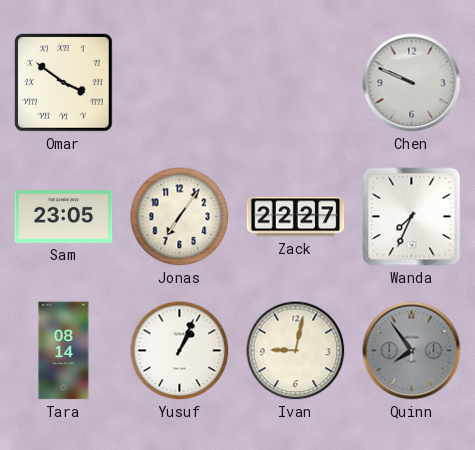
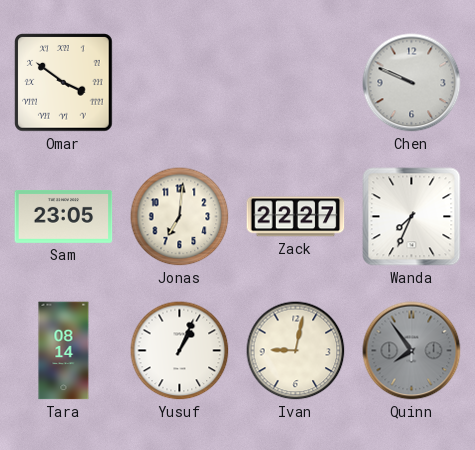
Jonas: 7:06 -> 7:01
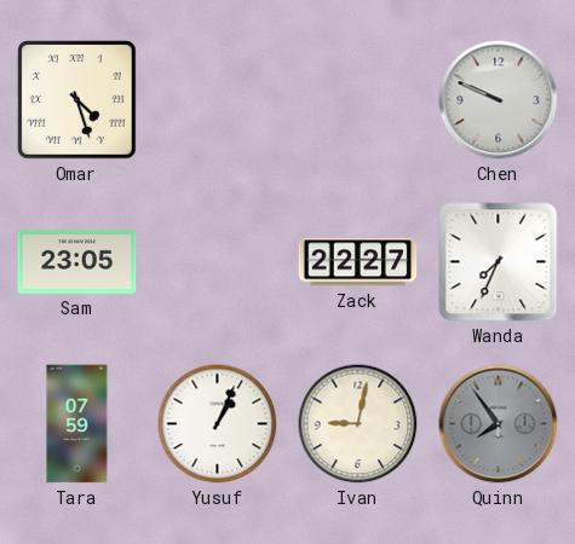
Omar: 3:51 -> 4:27
Jonas: 7:01 -> none
Tara: 08:14 -> 07:59
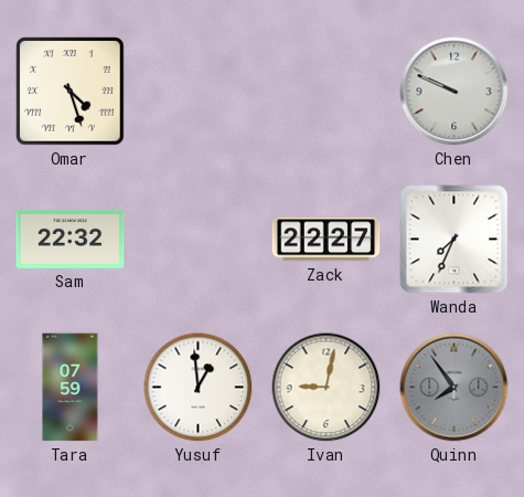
Sam: 23:05 -> 22:32
Yusuf: 1:04 -> 12:59
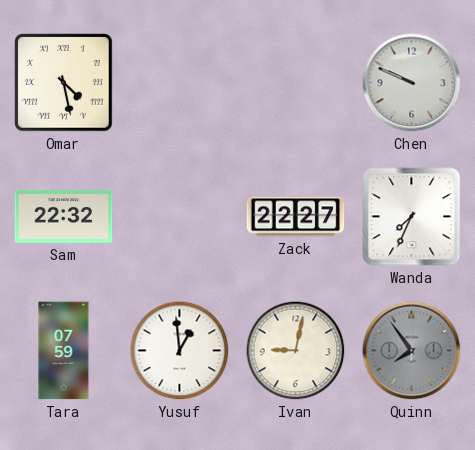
Omar: 4:27 -> 4:28
